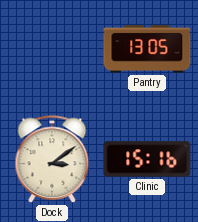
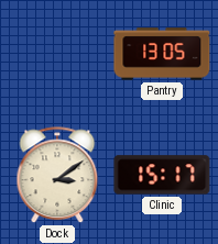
Clinic: 15:16 -> 15:17
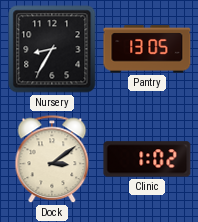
Nursery: none -> 8:35
Clinic: 15:17 -> 1:02
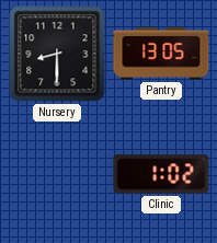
Nursery: 8:35 -> 8:30
Dock: 3:09 -> none
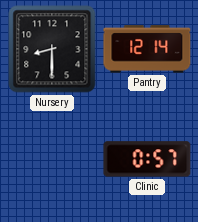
Pantry: 13:05 -> 12:14
Clinic: 1:02 -> 0:57
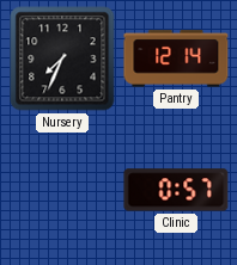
Nursery: 8:30 -> 7:34
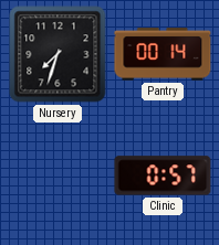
Nursery: 7:34 -> 7:33
Pantry: 12:14 -> 00:14
